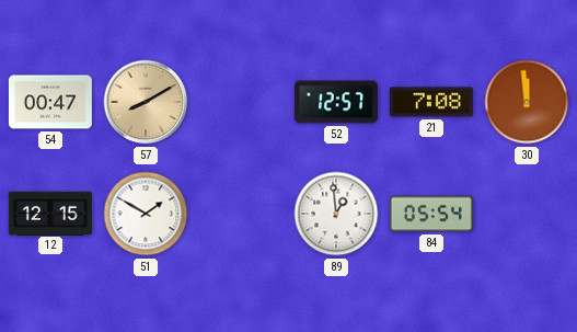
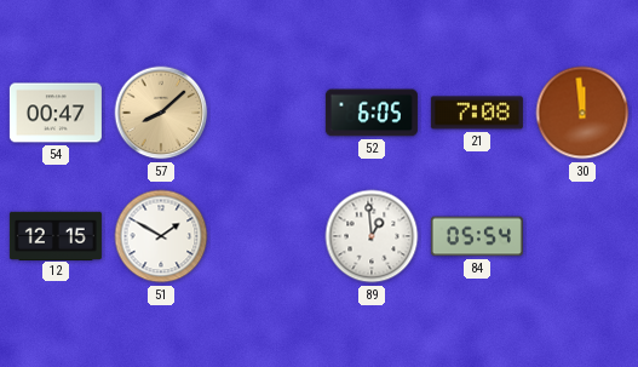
57: 8:10 -> 8:08
52: 12:57 -> 6:05
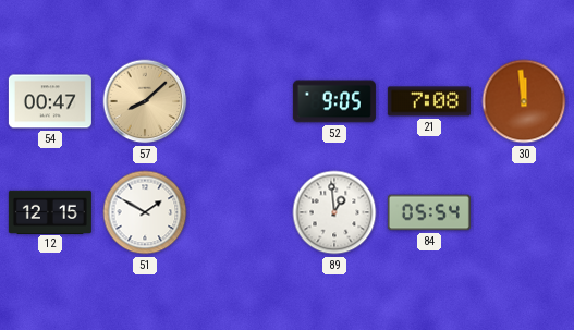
52: 6:05 -> 9:05
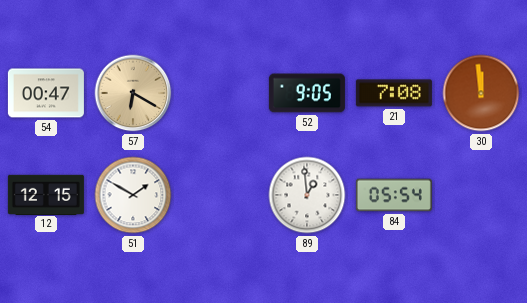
57: 8:08 -> 6:20
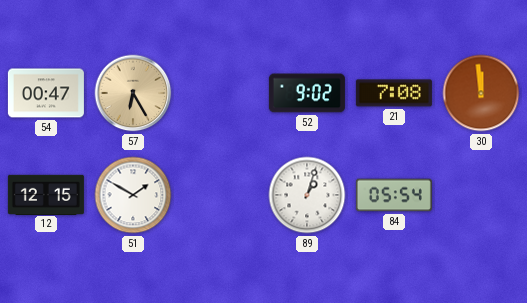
57: 6:20 -> 6:25
52: 9:05 -> 9:02
89: 12:59 -> 1:03
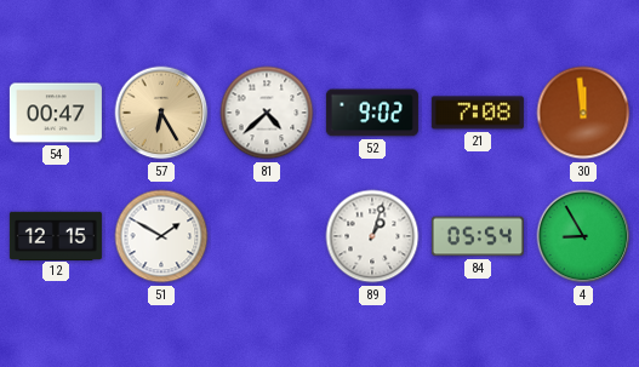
81: none -> 4:38
4: none -> 8:55
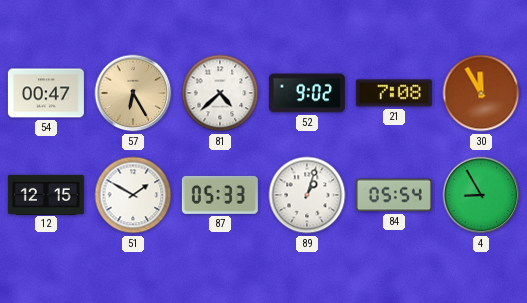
30: 11:59 -> 11:55
87: none -> 05:33
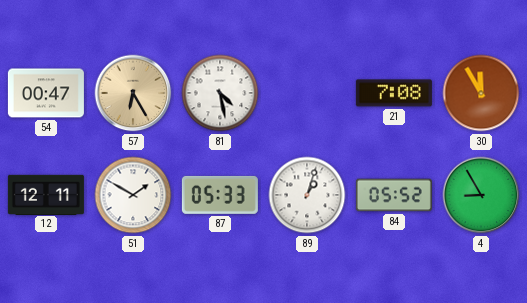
81: 4:38 -> 4:28
52: 9:02 -> none
12: 12:15 -> 12:11
84: 05:54 -> 05:52
